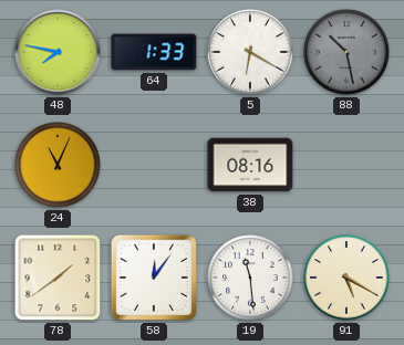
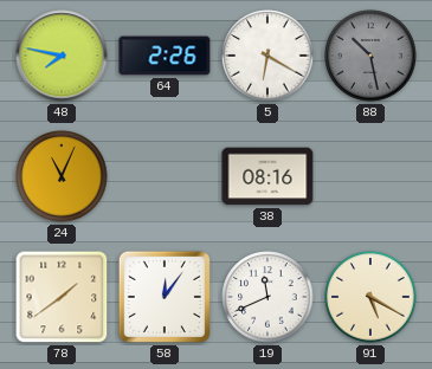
64: 1:33 -> 2:26
19: 11:29 -> 11:41
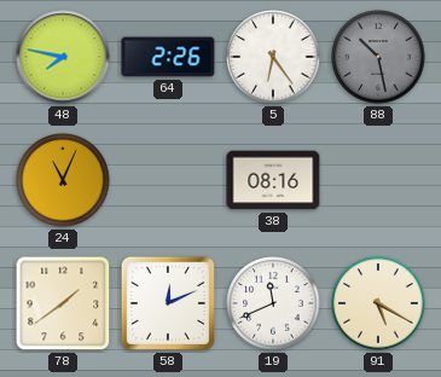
5: 6:20 -> 6:24
58: 12:06 -> 12:11
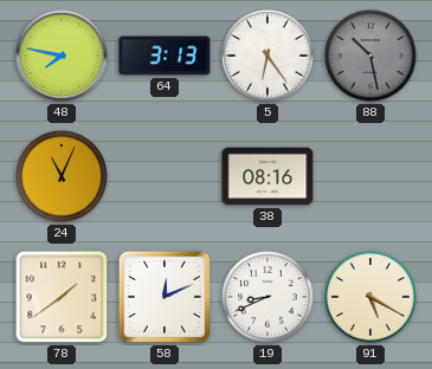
64: 2:26 -> 3:13
19: 11:41 -> 8:41
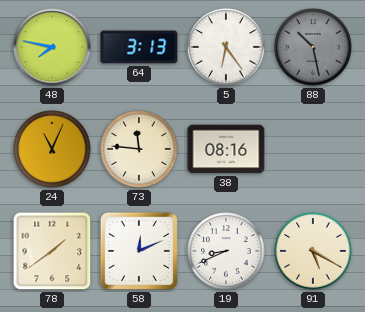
73: none -> 11:46
